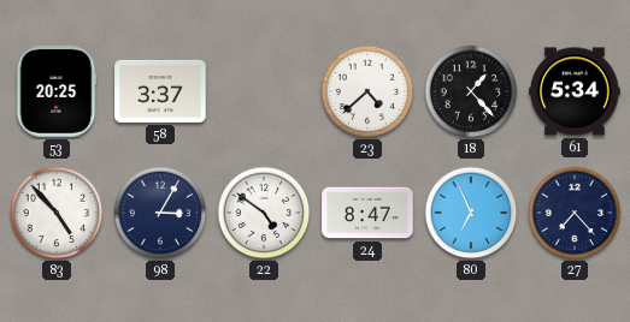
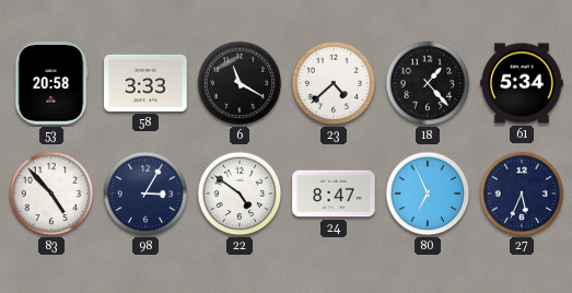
53: 20:25 -> 20:58
58: 3:37 -> 3:33
6: none -> 11:20
27: 7:23 -> 5:34
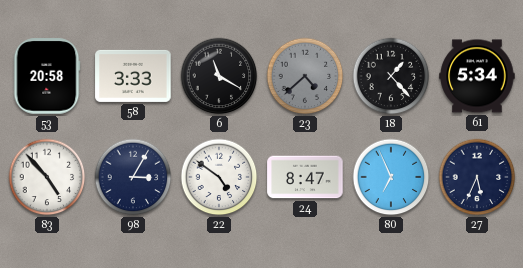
23 dial: white -> grey
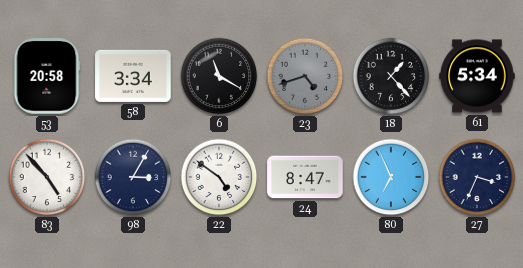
58: 3:33 -> 3:34
23: 4:38 -> 4:42
27: 5:34 -> 3:34
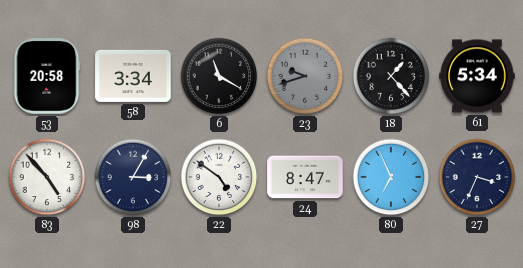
23: 4:42 -> 9:42
